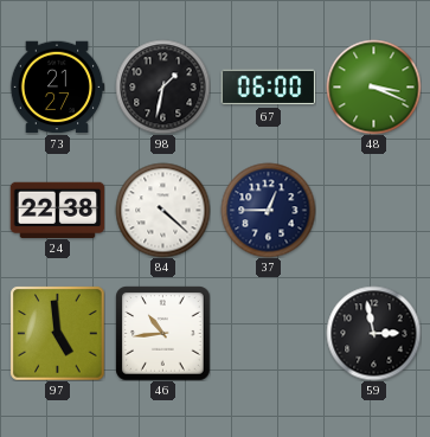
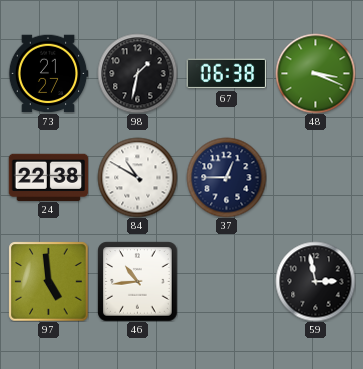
67: 06:00 -> 06:38
84: 4:22 -> 10:50
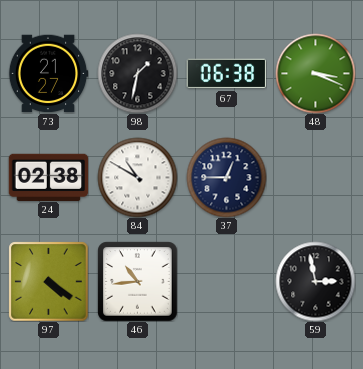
24: 22:38 -> 02:38
97: 4:59 -> 4:21
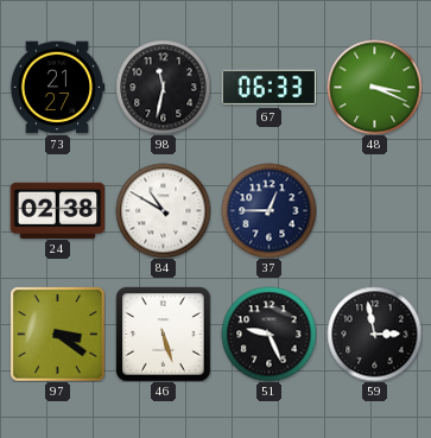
98: 1:32 -> 11:32
67: 06:38 -> 06:33
97: 4:21 -> 3:21
46: 10:44 -> 5:27
51: none -> 9:26
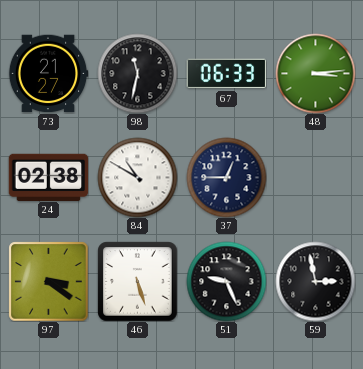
48: 3:19 -> 3:14
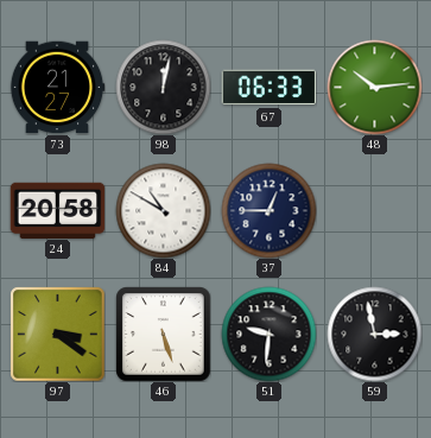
98: 11:32 -> 12:02
48: 3:14 -> 10:14
24: 02:38 -> 20:58
51: 9:26 -> 9:31
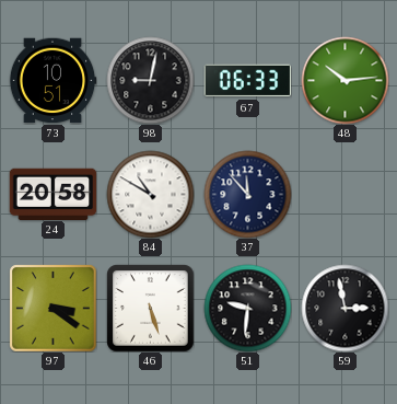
73: 21:27 -> 10:51
98: 12:02 -> 9:02
37: 12:45 -> 11:53
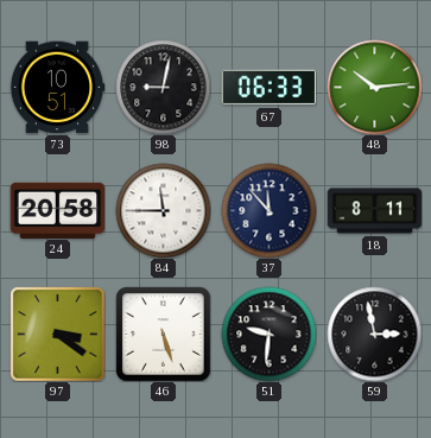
84: 10:50 -> 11:45
18: none -> 8:11
